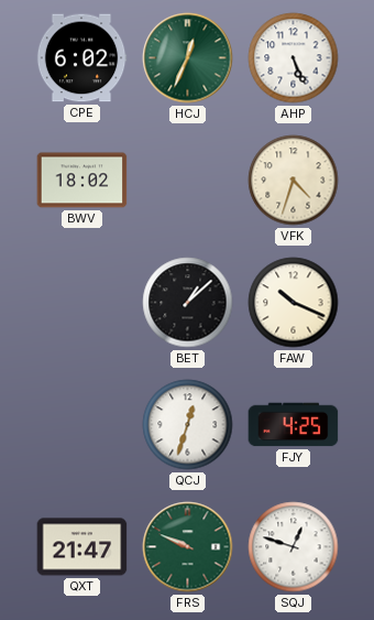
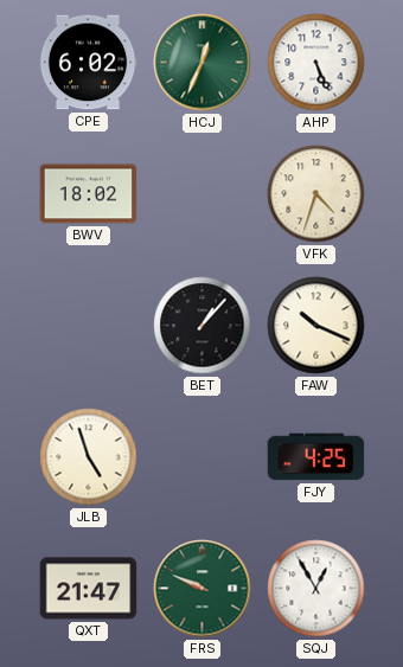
BET: 1:08 -> 1:07
JLB: none -> 4:57
QCJ: 12:33 -> none
SQJ: 12:48 -> 12:55
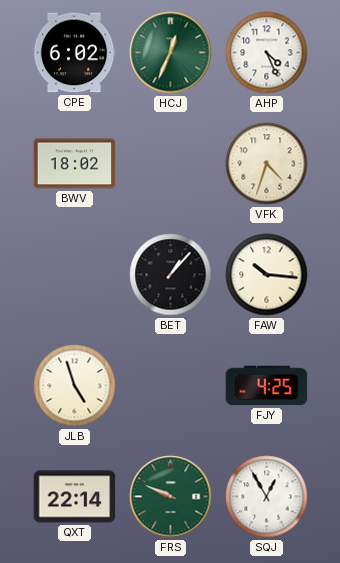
AHP: 5:26 -> 4:26
FAW: 10:19 -> 10:16
QXT: 21:47 -> 22:14
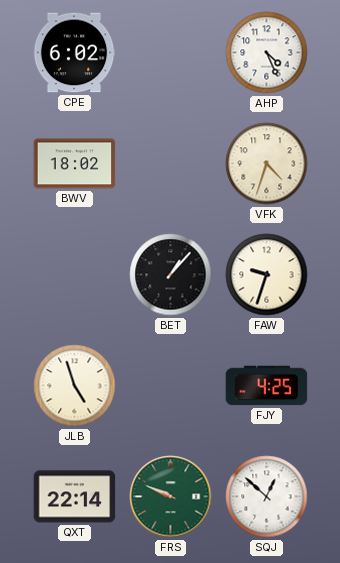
HCJ: 12:34 -> none
FAW: 10:16 -> 9:33
SQJ: 12:55 -> 12:52
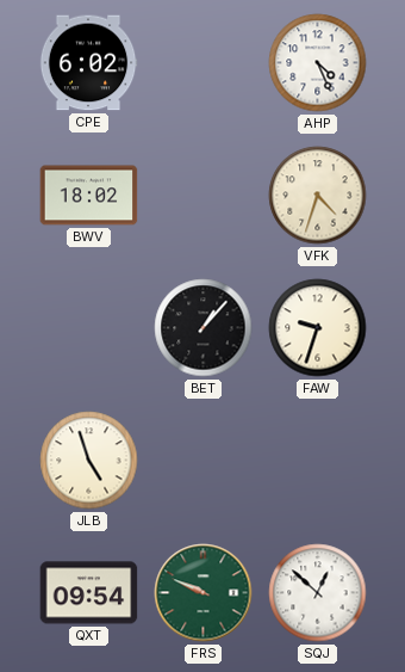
FJY: 4:25 -> none
QXT: 22:14 -> 09:54
